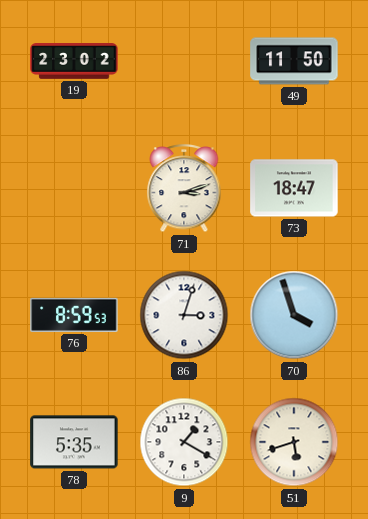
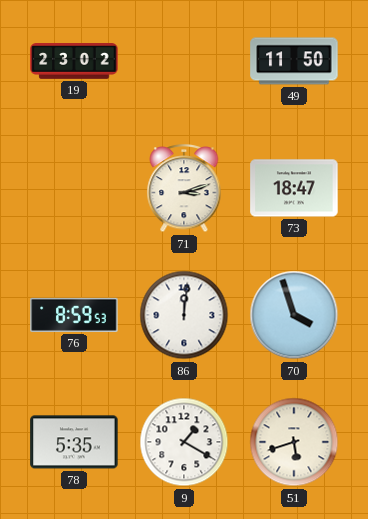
86: 3:03 -> 12:01
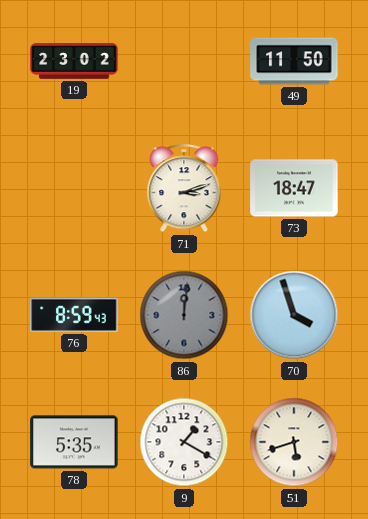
76: 8:59:53 -> 8:59:43
86 dial: white -> grey
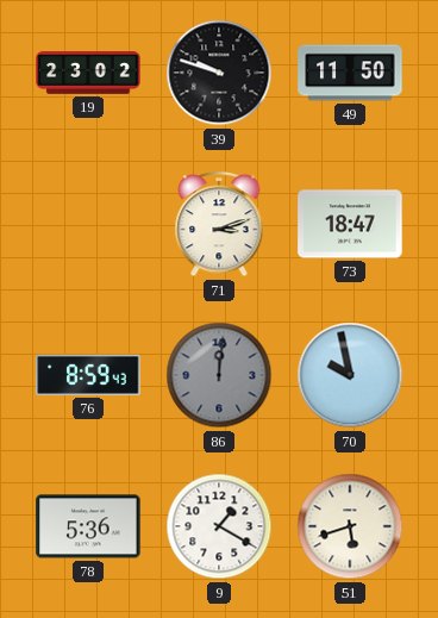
39: none -> 9:48
70: 3:57 -> 9:58
78: 5:35 -> 5:36
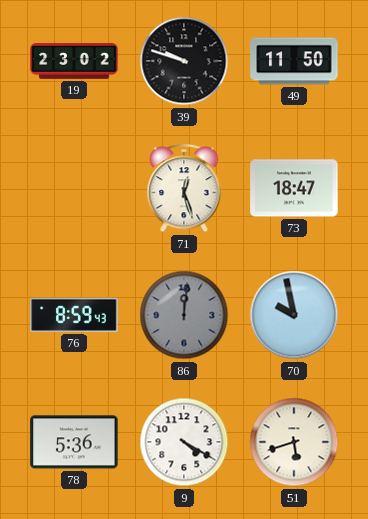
71: 3:12 -> 12:27
9: 1:20 -> 4:20
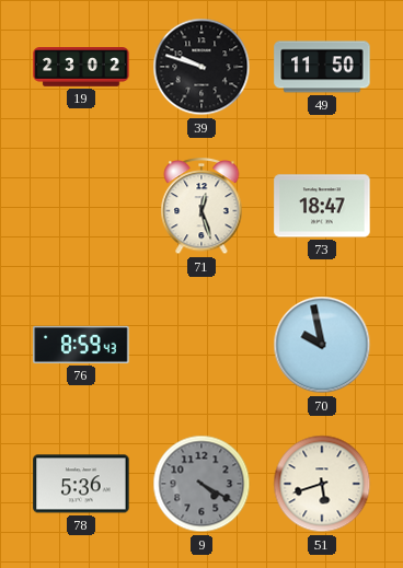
86: 12:01 -> none
9 dial: white -> grey
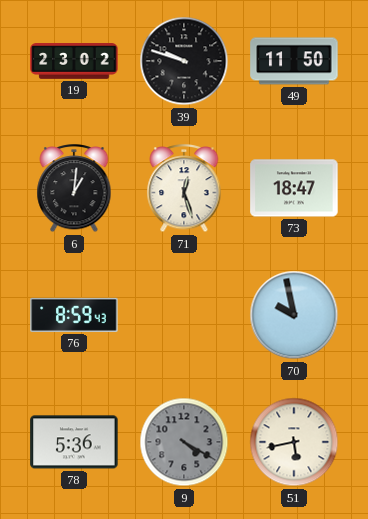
6: none -> 1:01
51: 5:42 -> 5:43
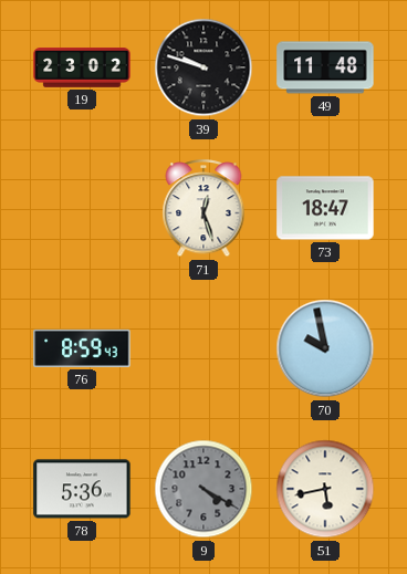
49: 11:50 -> 11:48
6: 1:01 -> none
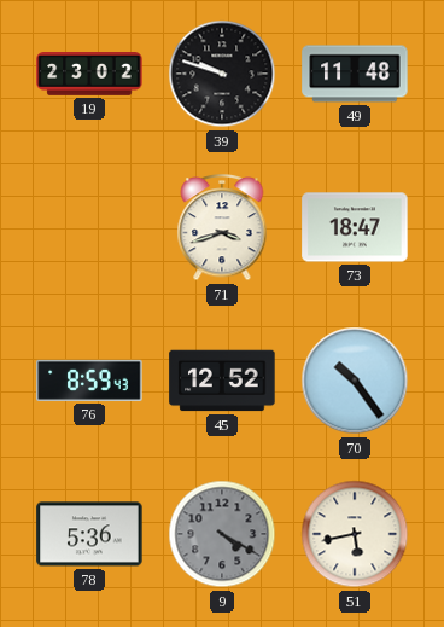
71: 12:27 -> 3:42
45: none -> 12:52
70: 9:58 -> 10:24
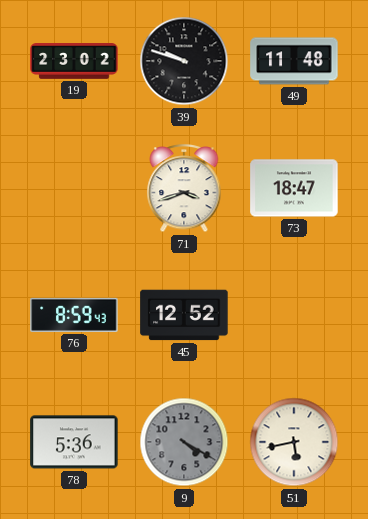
70: 10:24 -> none
